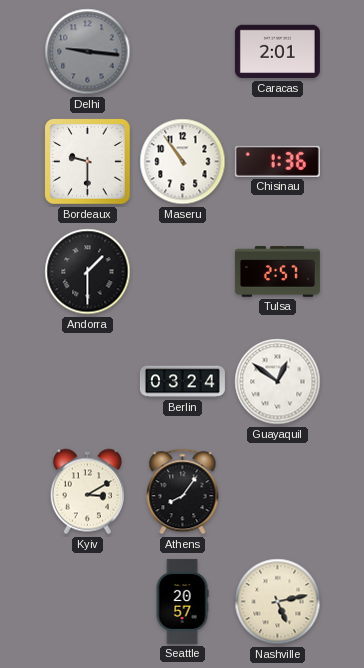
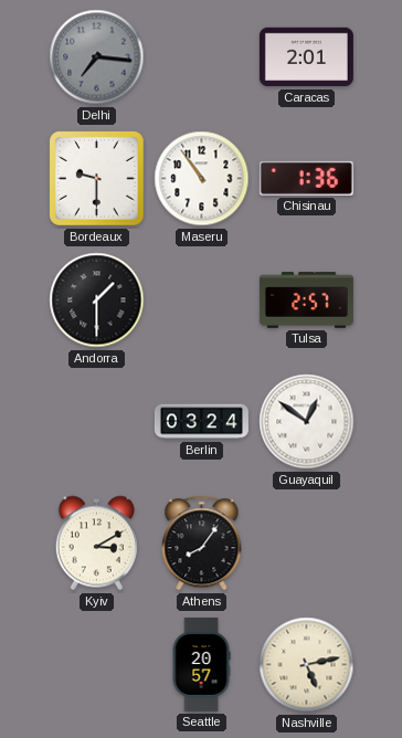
Delhi: 9:16 -> 7:16
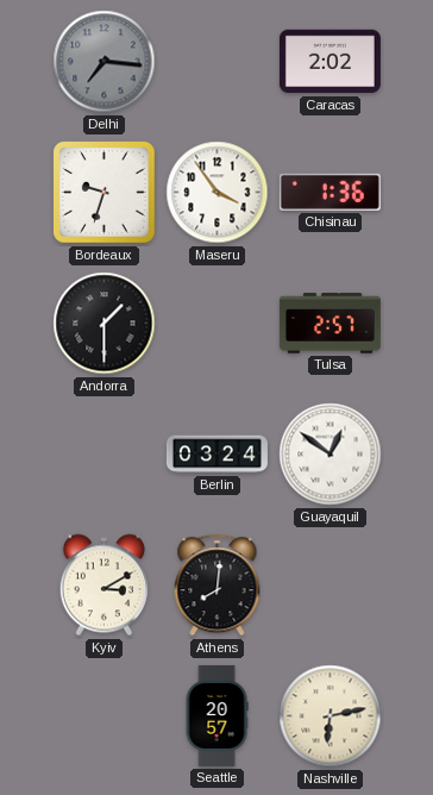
Caracas: 2:01 -> 2:02
Bordeaux: 9:30 -> 9:33
Maseru: 10:54 -> 3:54
Athens: 8:06 -> 8:01
Nashville: 5:13 -> 6:13
